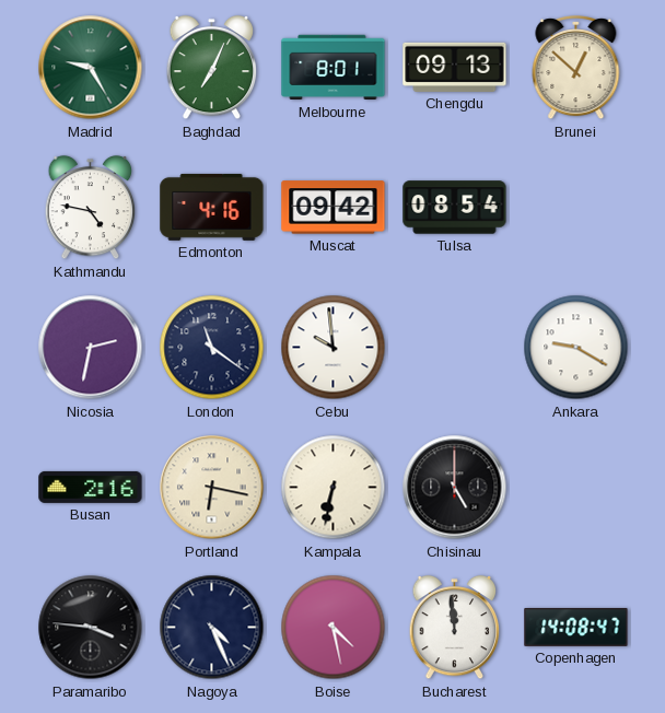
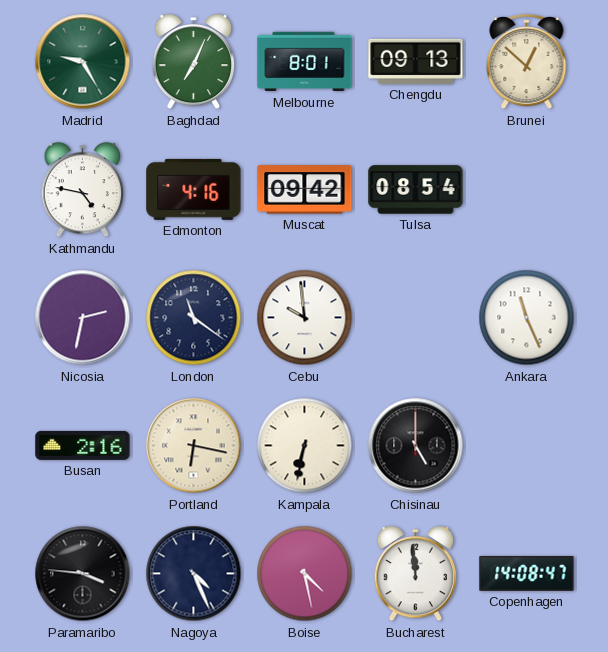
Ankara: 9:20 -> 11:26
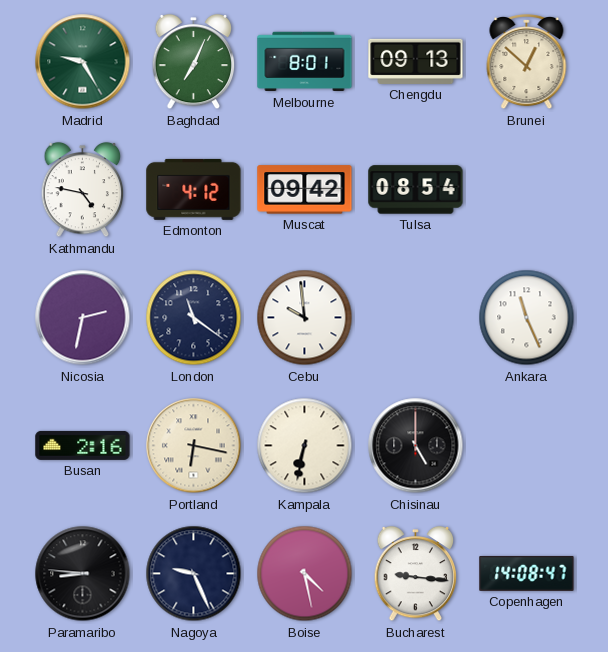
Edmonton: 4:16 -> 4:12
Paramaribo: 3:46 -> 8:46
Nagoya: 4:26 -> 9:26
Bucharest: 11:59 -> 9:16
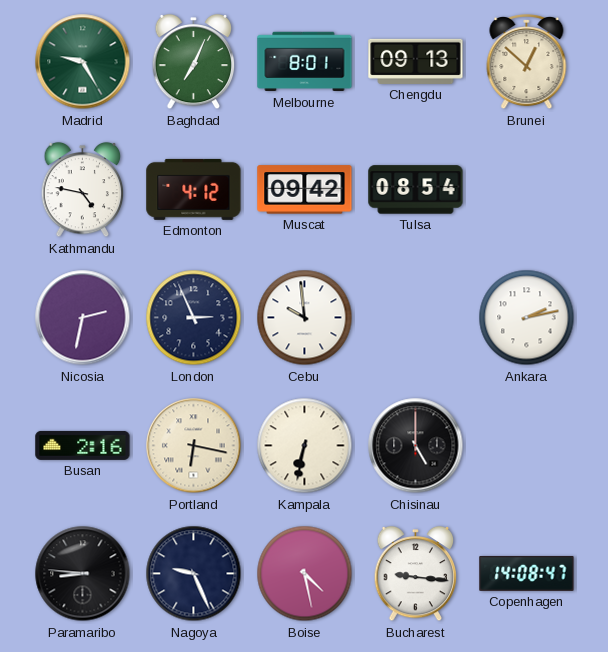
London: 11:21 -> 2:56
Ankara: 11:26 -> 2:13
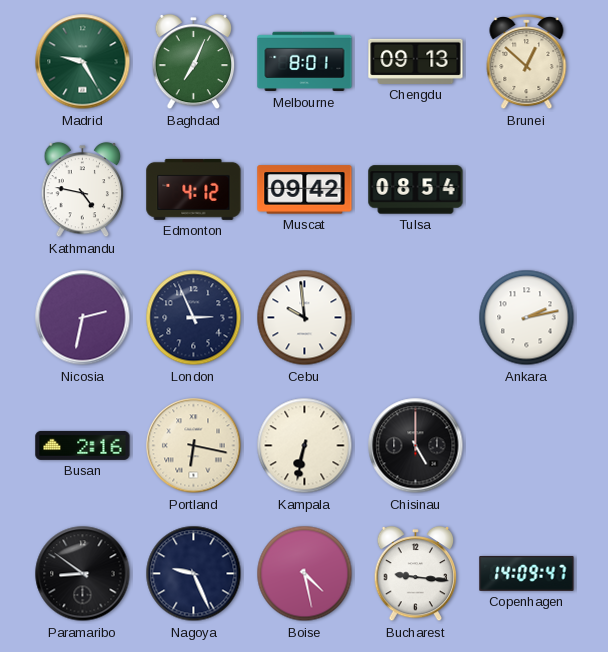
Paramaribo: 8:46 -> 8:51
Copenhagen: 14:08 -> 14:09
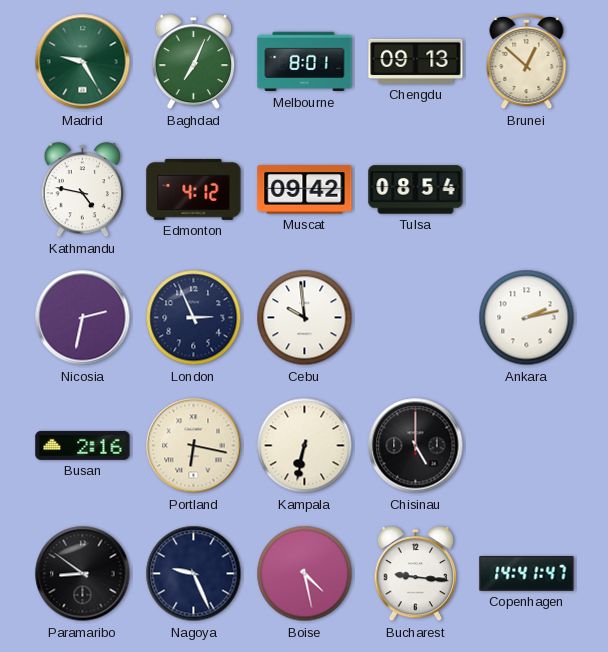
Copenhagen: 14:09 -> 14:41
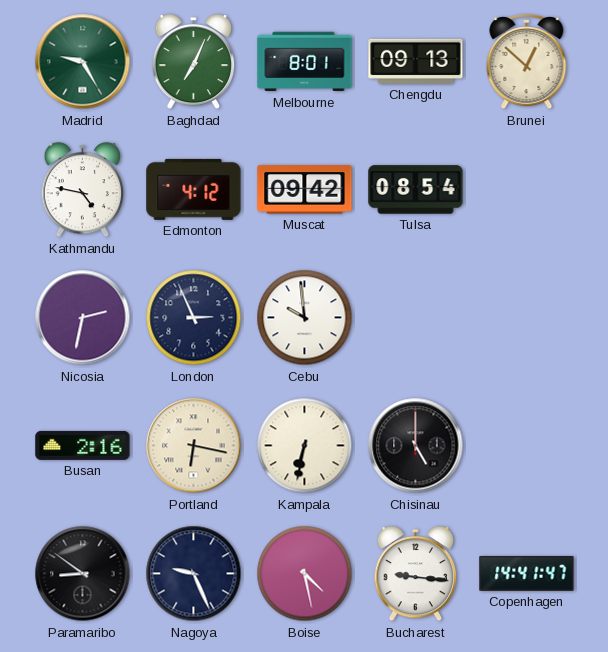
Ankara: 2:13 -> none
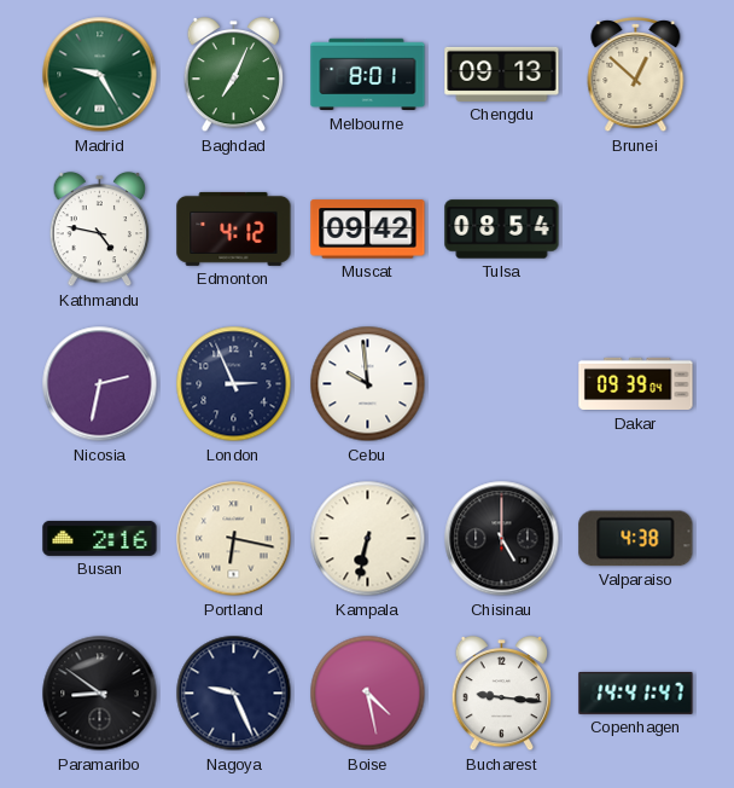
Dakar: none -> 09:39
Valparaiso: none -> 4:38
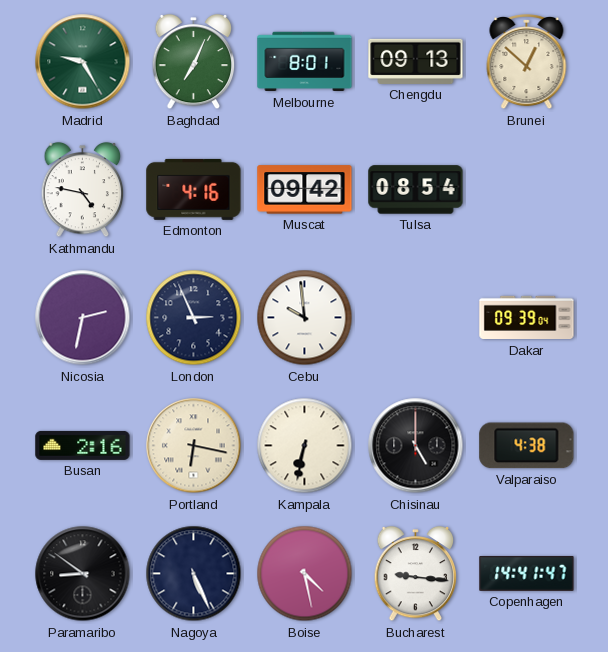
Edmonton: 4:12 -> 4:16
Nagoya: 9:26 -> 5:26
